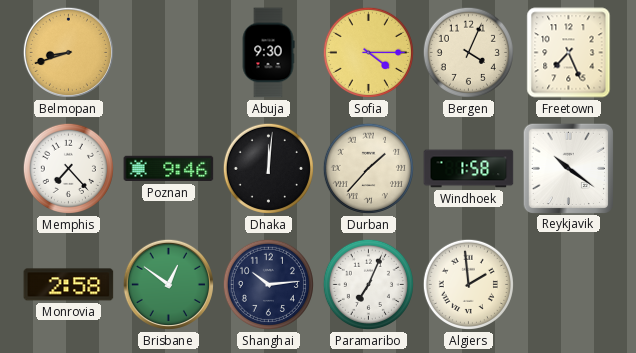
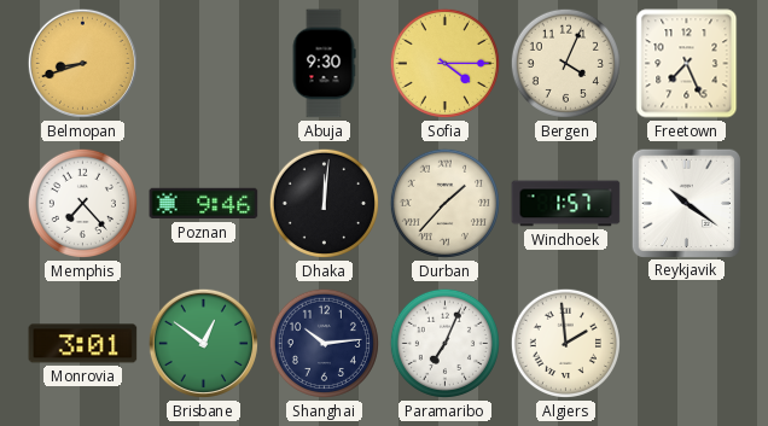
Windhoek: 1:58 -> 1:57
Monrovia: 2:58 -> 3:01
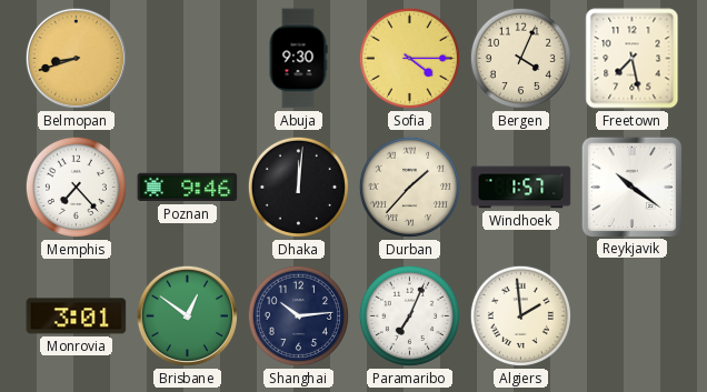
Freetown: 7:26 -> 7:28
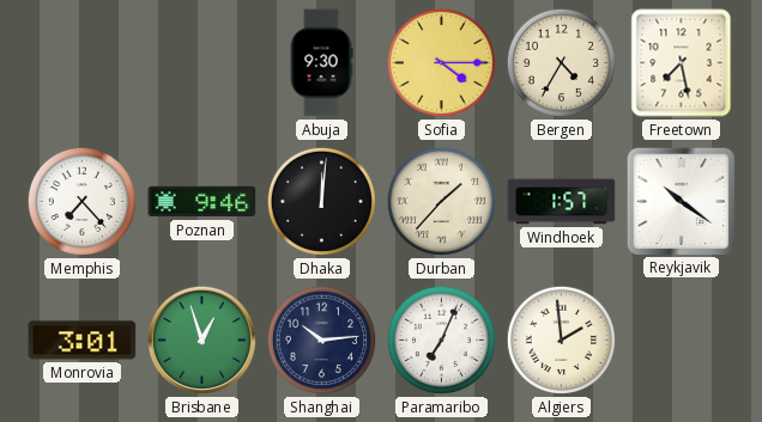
Belmopan: 8:42 -> none
Bergen: 4:04 -> 4:35
Brisbane: 12:51 -> 12:57
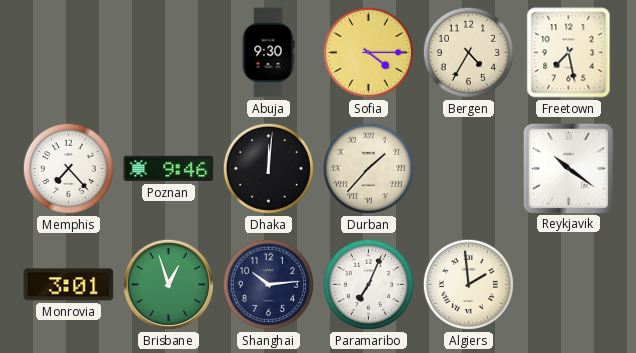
Windhoek: 1:57 -> none
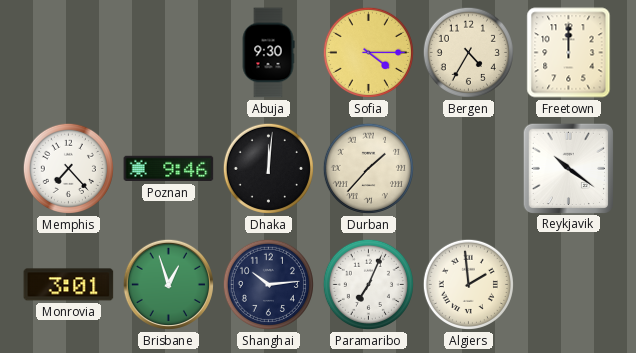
Freetown: 7:28 -> 12:00
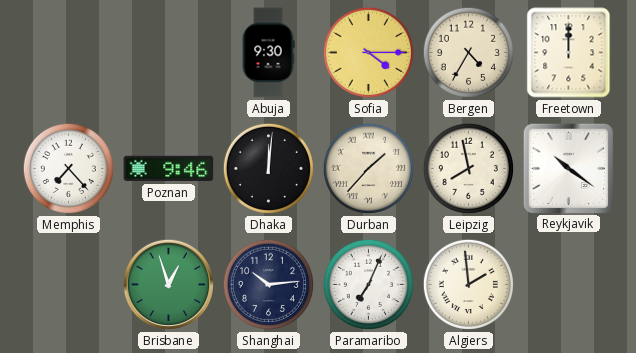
Leipzig: none -> 7:58
Monrovia: 3:01 -> none
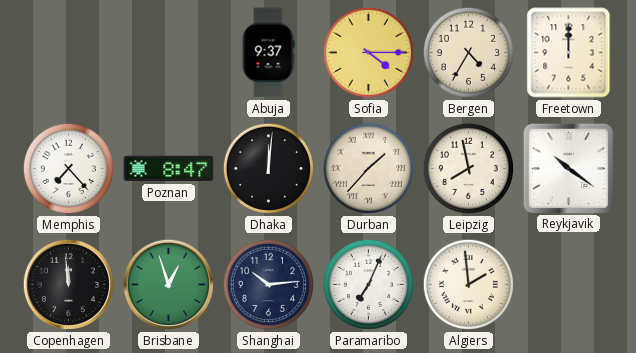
Abuja: 9:30 -> 9:37
Poznan: 9:46 -> 8:47
Copenhagen: none -> 11:59
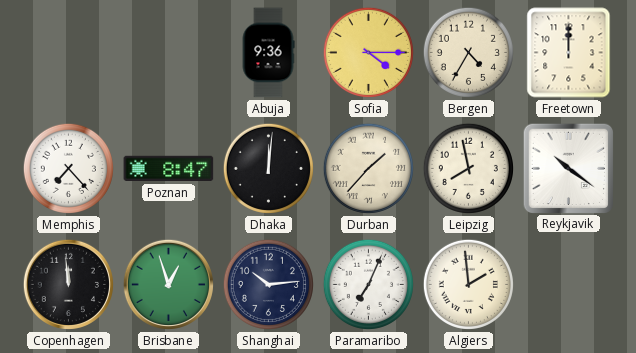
Abuja: 9:37 -> 9:36
